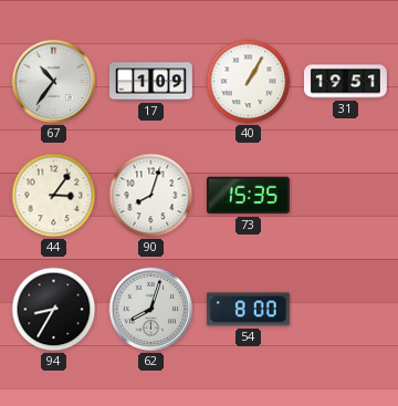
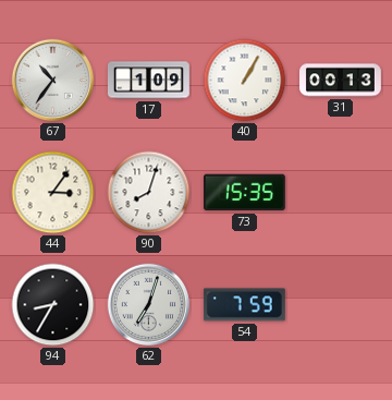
31: 19:51 -> 00:13
62: 8:03 -> 7:03
54: 8:00 -> 7:59
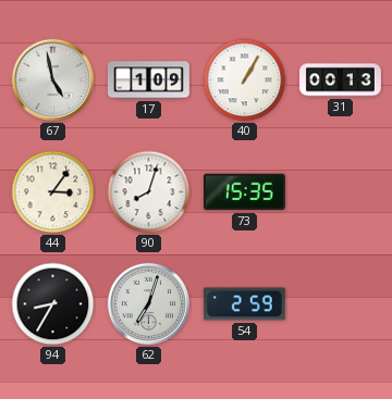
67: 10:36 -> 4:58
54: 7:59 -> 2:59
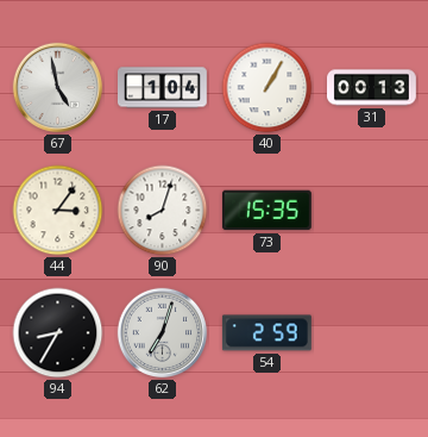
17: 1:09 -> 1:04
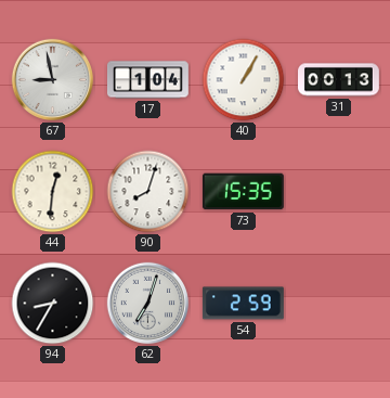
67: 4:58 -> 8:58
44: 3:06 -> 12:31
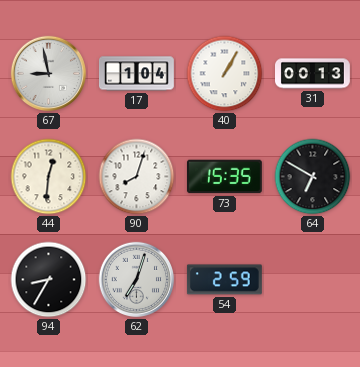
64: none -> 6:50
